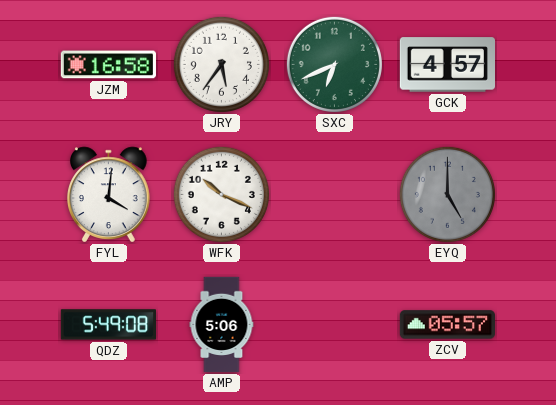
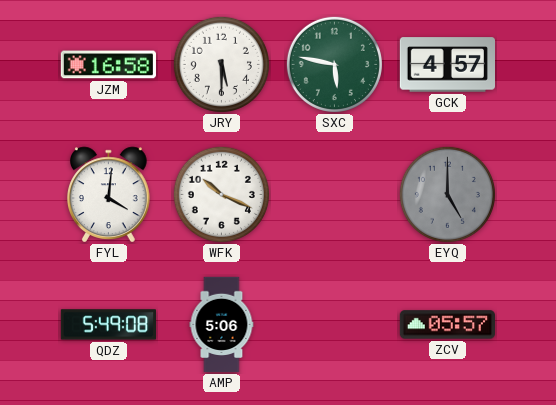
JRY: 5:36 -> 5:30
SXC: 6:41 -> 5:47
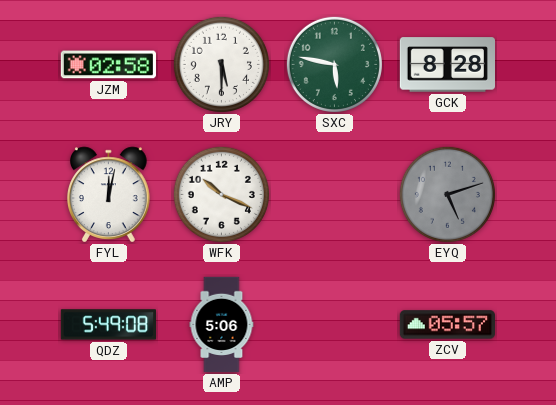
JZM: 16:58 -> 02:58
GCK: 4:57 -> 8:28
FYL: 4:01 -> 12:02
EYQ: 5:00 -> 5:12
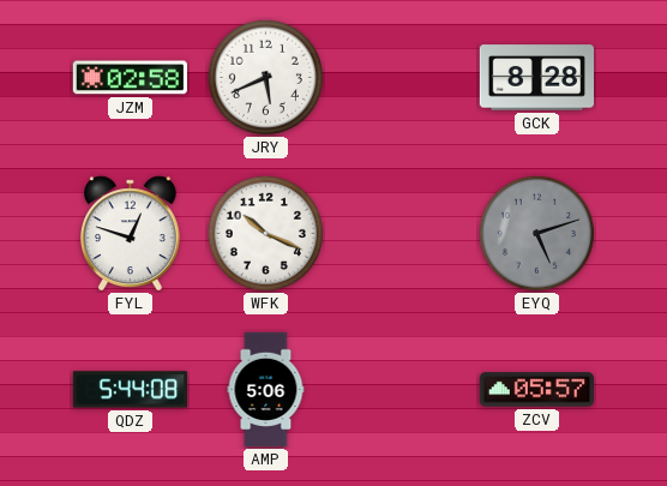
JRY: 5:30 -> 5:41
SXC: 5:47 -> none
FYL: 12:02 -> 12:48
QDZ: 5:49 -> 5:44
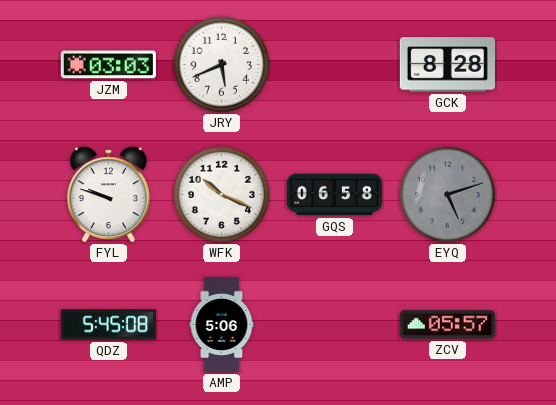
JZM: 02:58 -> 03:03
FYL: 12:48 -> 9:48
GQS: none -> 06:58
QDZ: 5:44 -> 5:45
